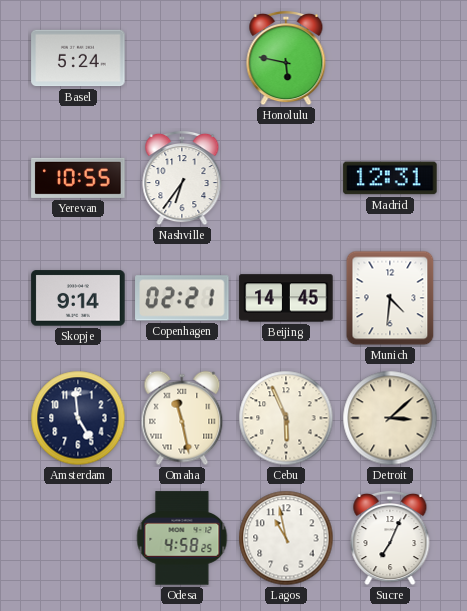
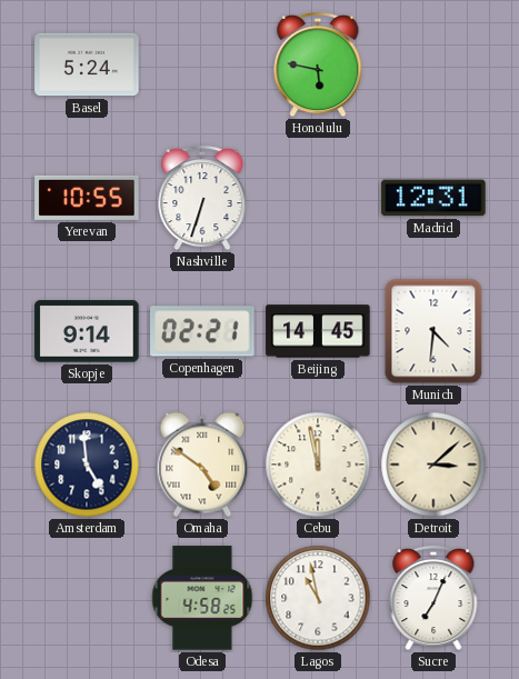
Nashville: 6:36 -> 6:33
Omaha: 11:28 -> 4:51
Cebu: 5:56 -> 11:58
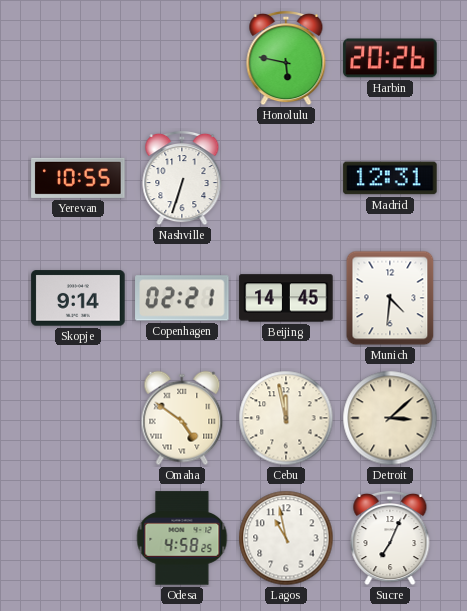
Basel: 5:24 -> none
Harbin: none -> 20:26
Amsterdam: 4:59 -> none
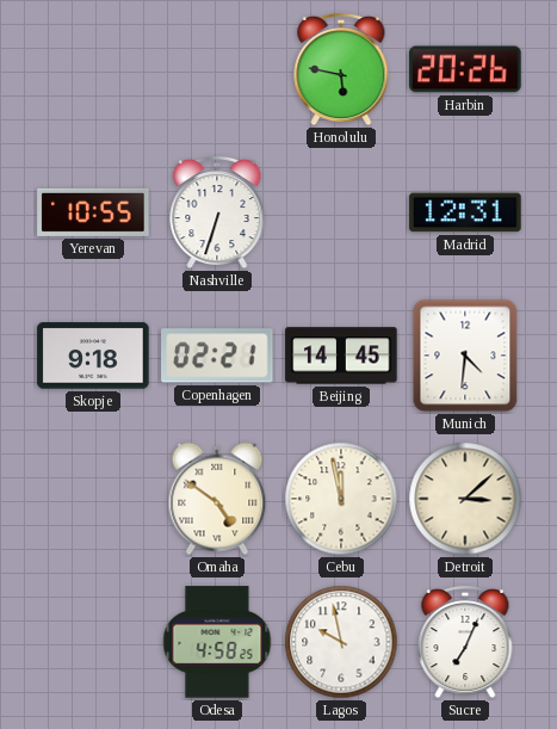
Skopje: 9:14 -> 9:18
Lagos: 10:58 -> 9:58
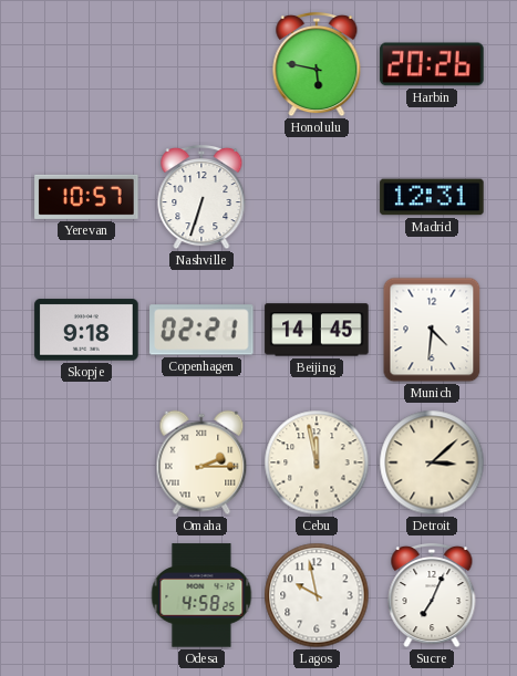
Yerevan: 10:55 -> 10:57
Omaha: 4:51 -> 2:15
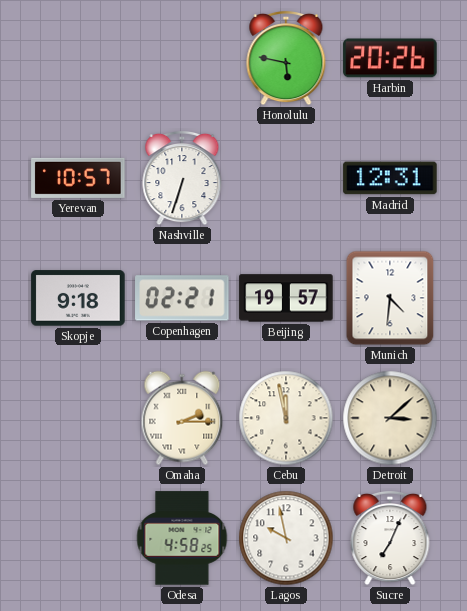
Beijing: 14:45 -> 19:57
